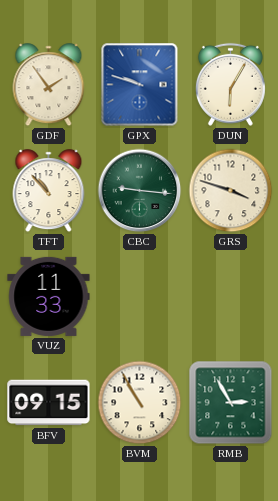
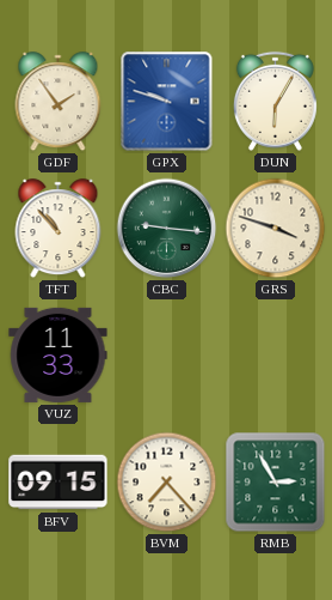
BVM: 10:55 -> 7:23
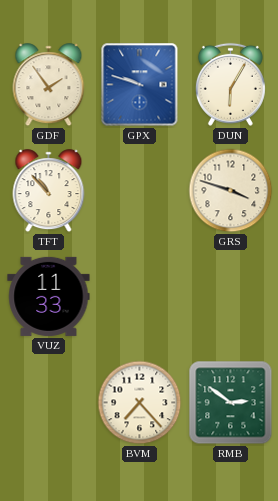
CBC: 9:16 -> none
BFV: 09:15 -> none
RMB: 2:55 -> 2:51
